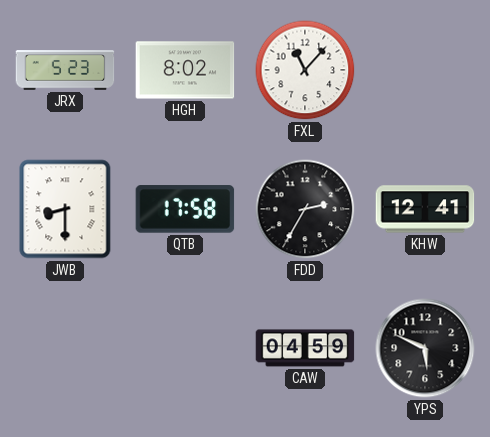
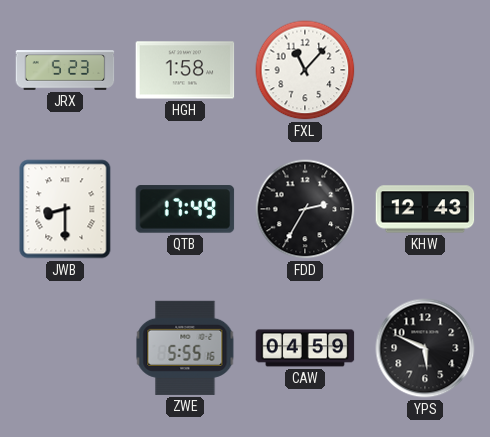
HGH: 8:02 -> 1:58
QTB: 17:58 -> 17:49
KHW: 12:41 -> 12:43
ZWE: none -> 5:55
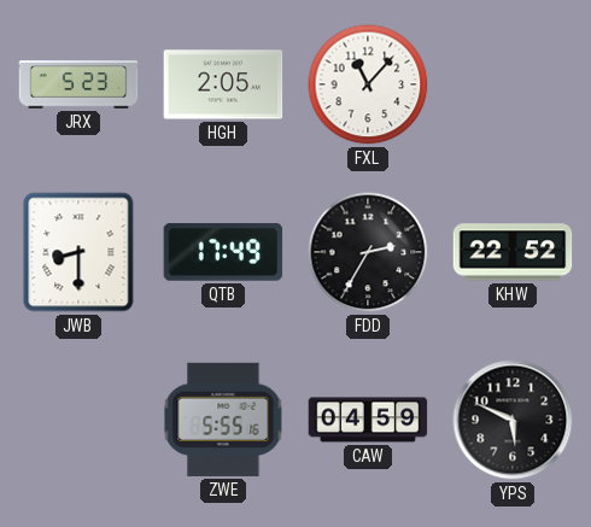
HGH: 1:58 -> 2:05
KHW: 12:43 -> 22:52
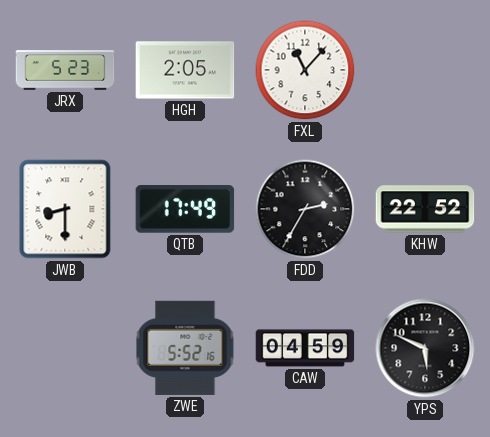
ZWE: 5:55 -> 5:52
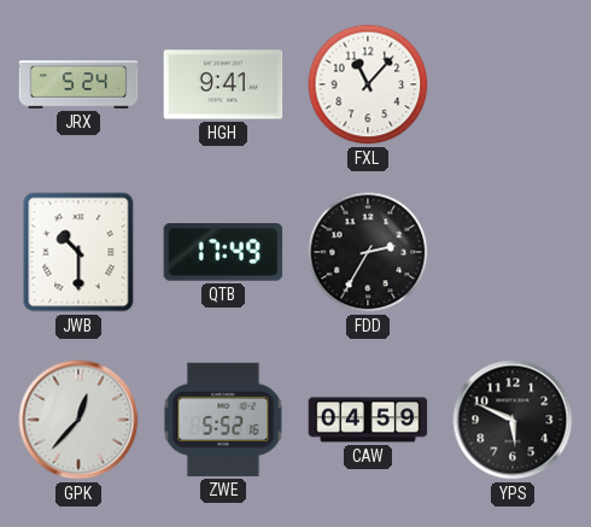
JRX: 5:23 -> 5:24
HGH: 2:05 -> 9:41
JWB: 8:30 -> 10:30
KHW: 22:52 -> none
GPK: none -> 12:37
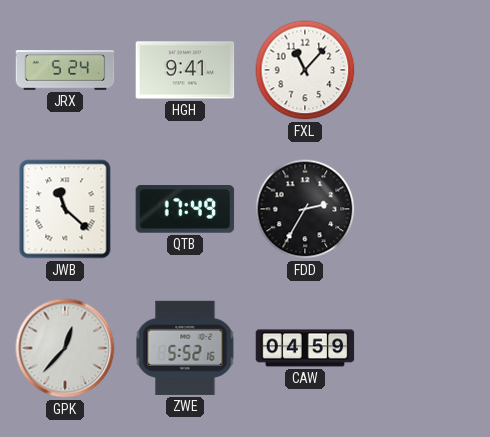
JWB: 10:30 -> 11:22
YPS: 5:49 -> none
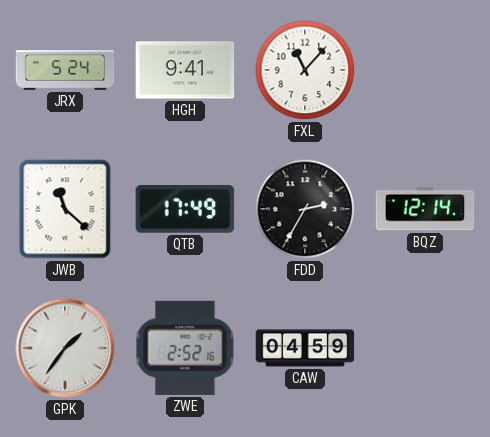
BQZ: none -> 12:14
GPK: 12:37 -> 1:36
ZWE: 5:52 -> 2:52
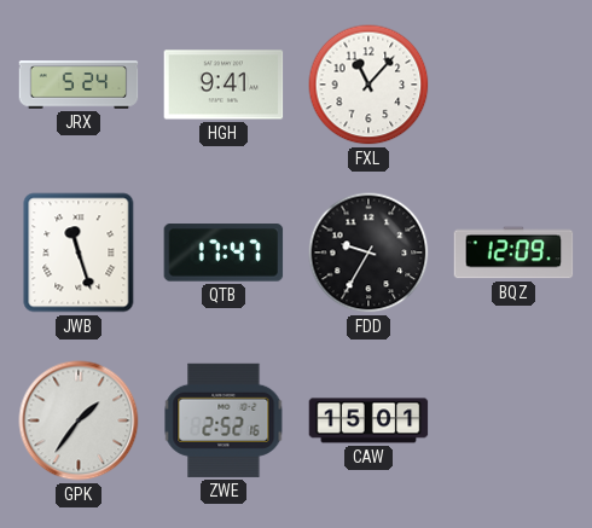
JWB: 11:22 -> 11:27
QTB: 17:49 -> 17:47
FDD: 2:35 -> 9:35
BQZ: 12:14 -> 12:09
CAW: 04:59 -> 15:01
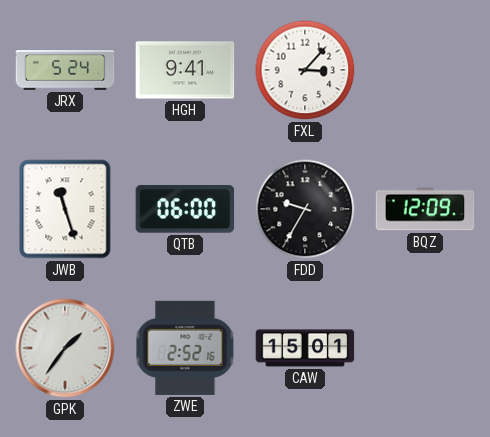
FXL: 11:07 -> 3:07
QTB: 17:47 -> 06:00
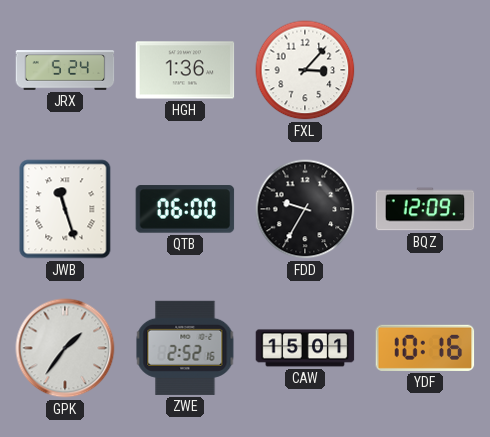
HGH: 9:41 -> 1:36
YDF: none -> 10:16
